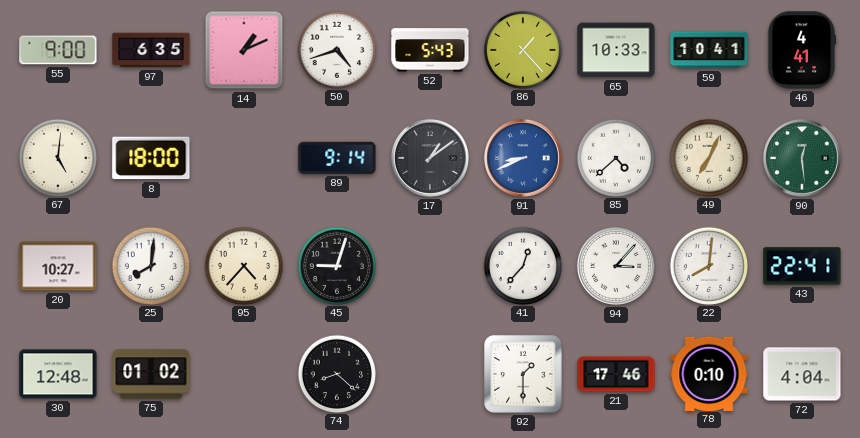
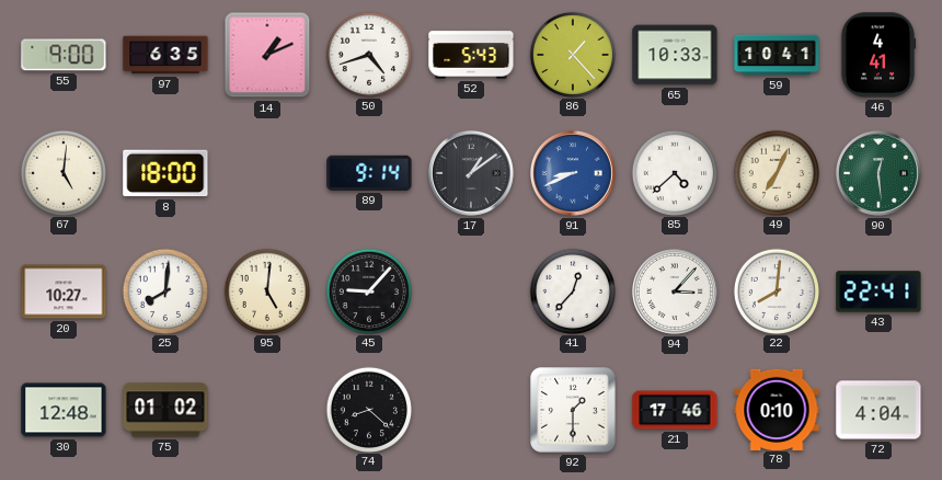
95: 4:37 -> 5:01
45: 9:03 -> 9:07
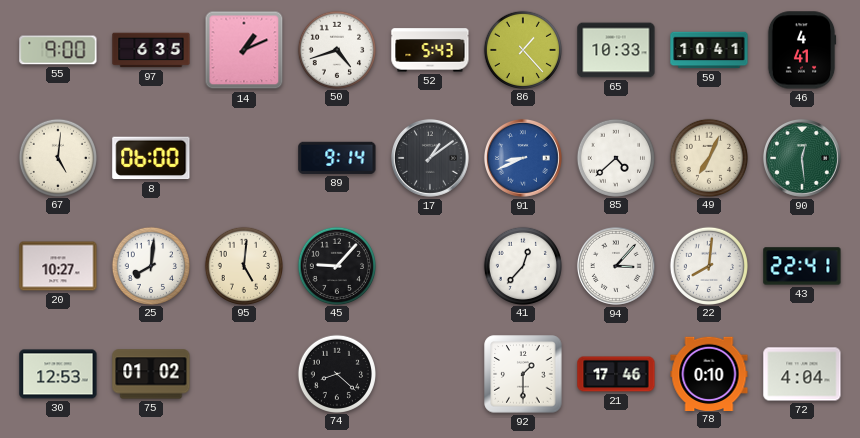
8: 18:00 -> 06:00
30: 12:48 -> 12:53
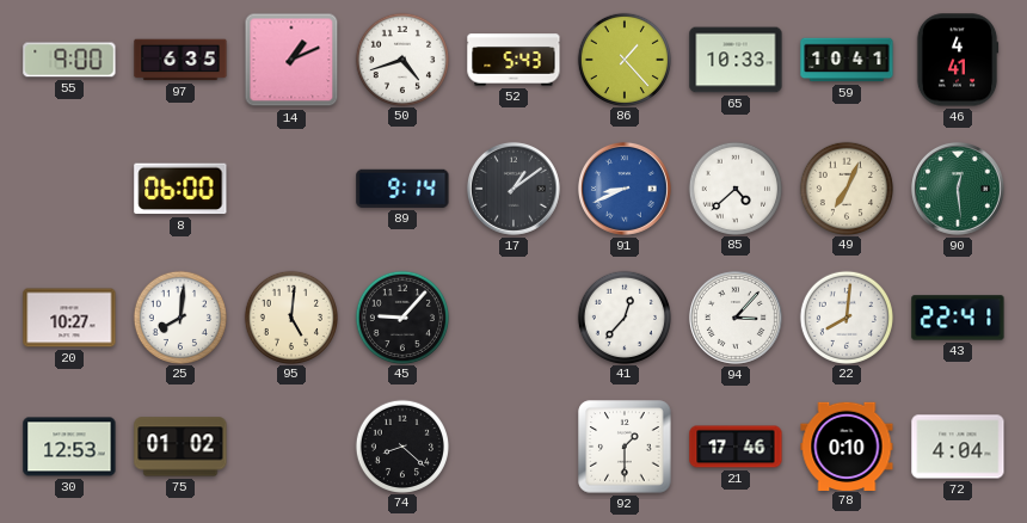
67: 5:01 -> none
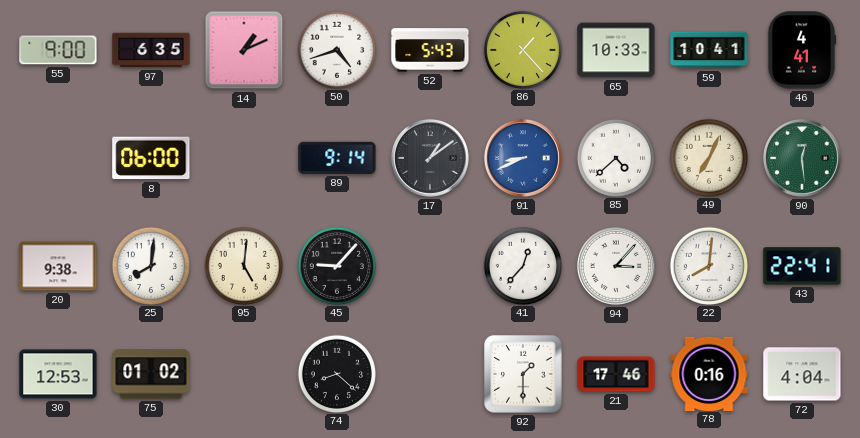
20: 10:27 -> 9:38
78: 0:10 -> 0:16
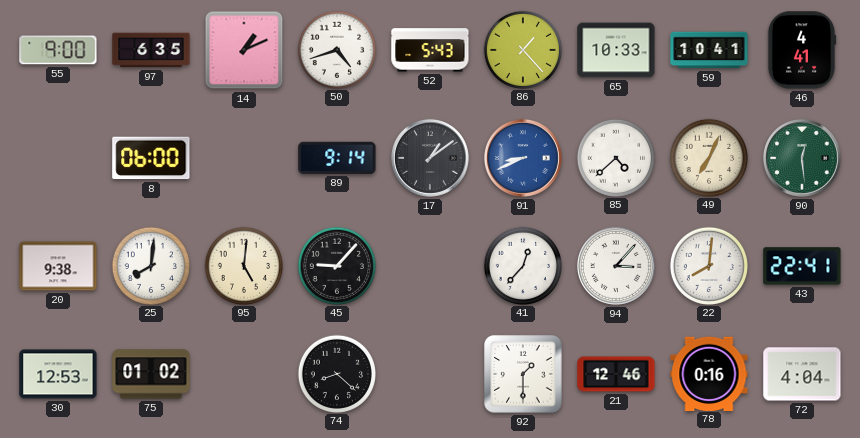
21: 17:46 -> 12:46
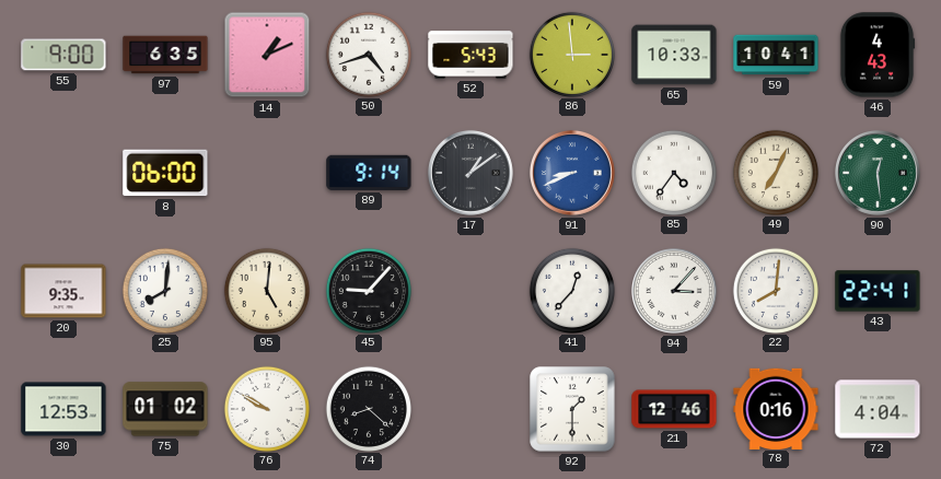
86: 1:23 -> 2:59
46: 4:41 -> 4:43
85: 4:38 -> 4:36
20: 9:38 -> 9:35
76: none -> 9:50
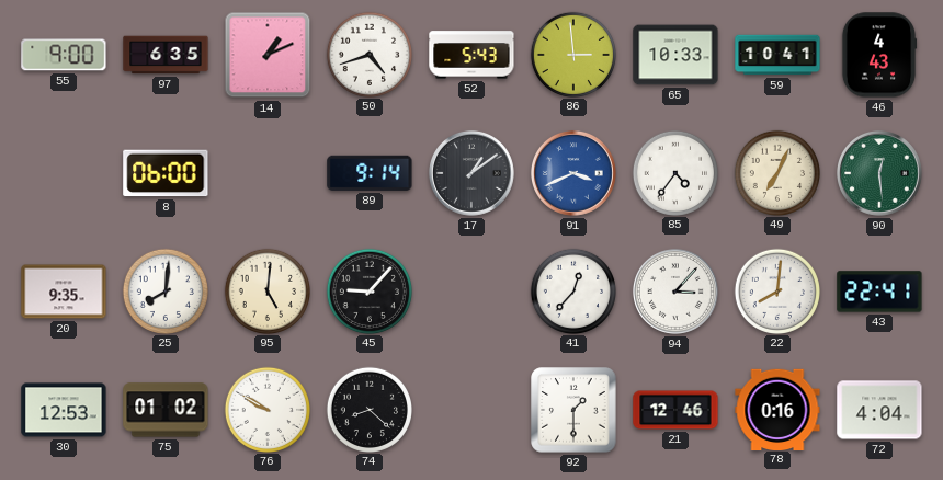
91: 8:41 -> 3:41
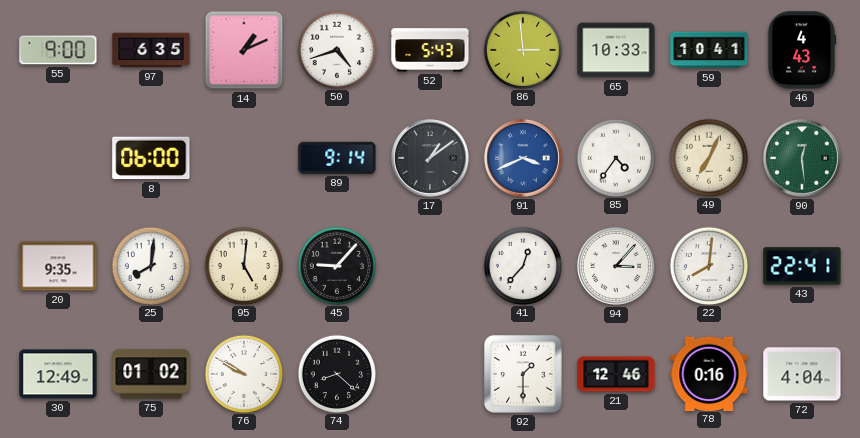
30: 12:53 -> 12:49
